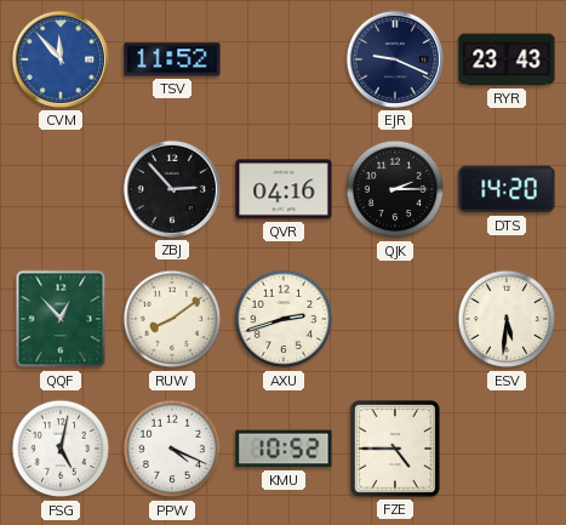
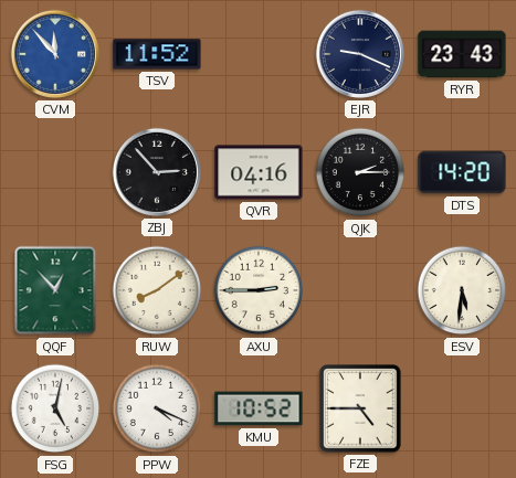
AXU: 2:42 -> 2:45
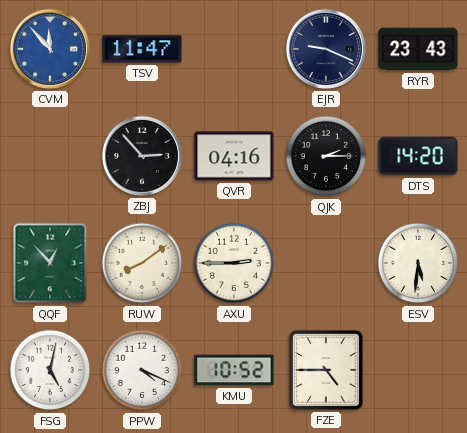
TSV: 11:52 -> 11:47
